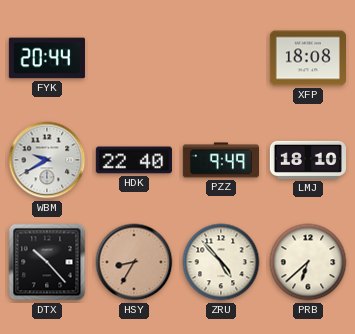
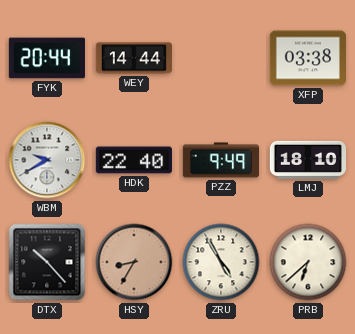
WEY: none -> 14:44
XFP: 18:08 -> 03:38
ZRU: 4:53 -> 4:55
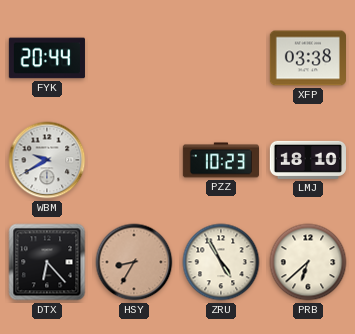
WEY: 14:44 -> none
HDK: 22:40 -> none
PZZ: 9:49 -> 10:23
DTX: 10:23 -> 6:23
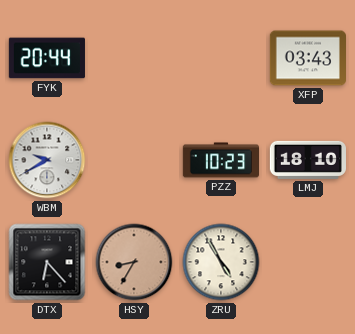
XFP: 03:38 -> 03:43
PRB: 6:38 -> none
